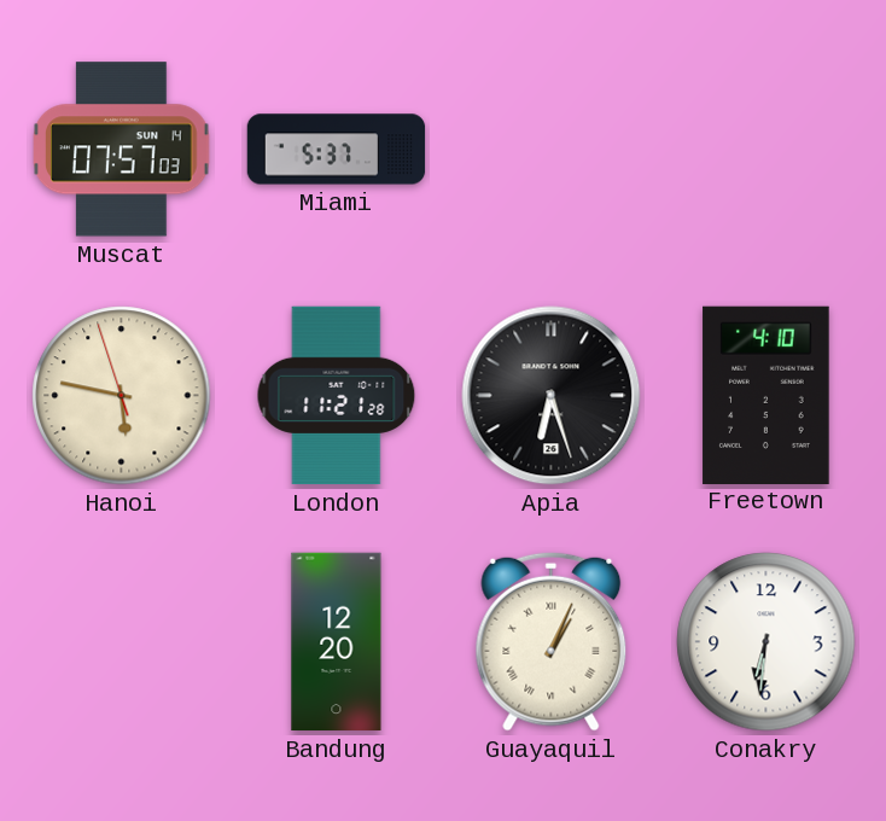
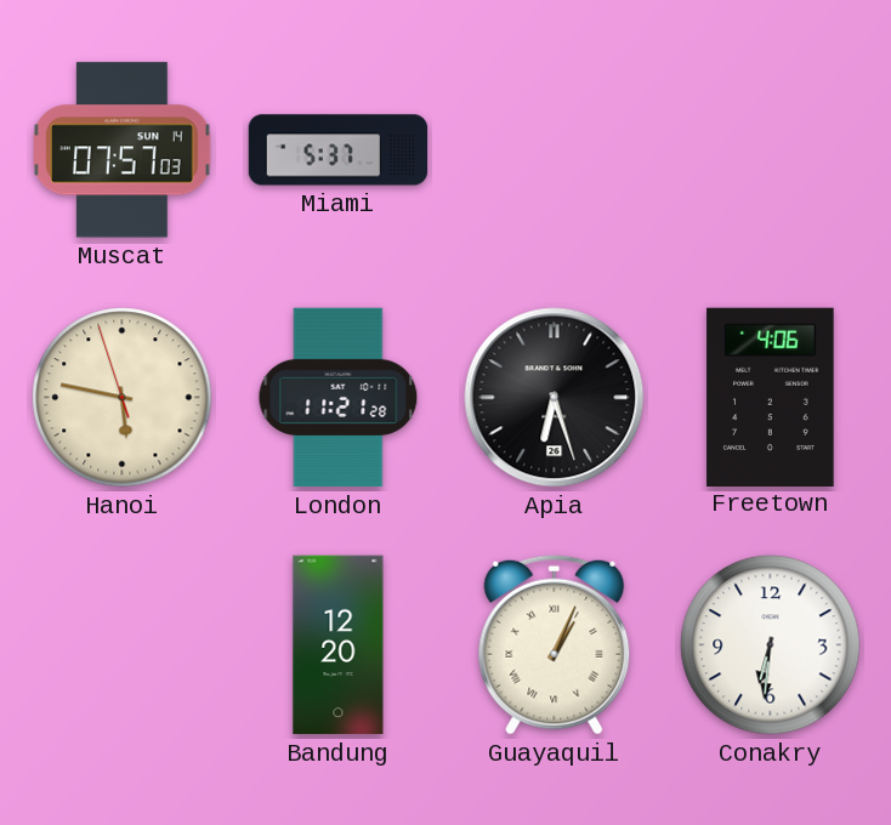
Freetown: 4:10 -> 4:06
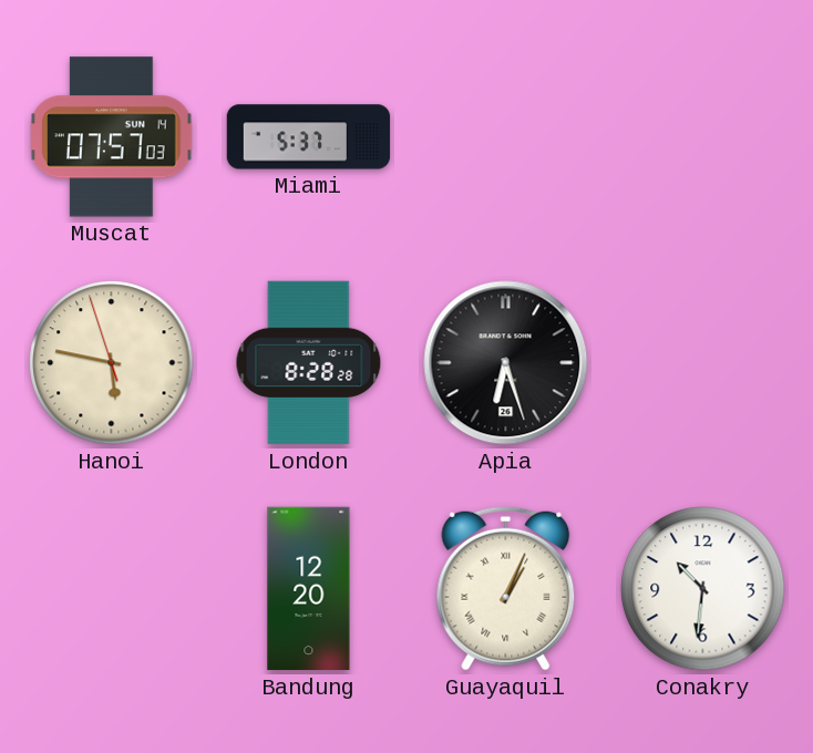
London: 11:21 -> 8:28
Freetown: 4:06 -> none
Conakry: 6:31 -> 10:31
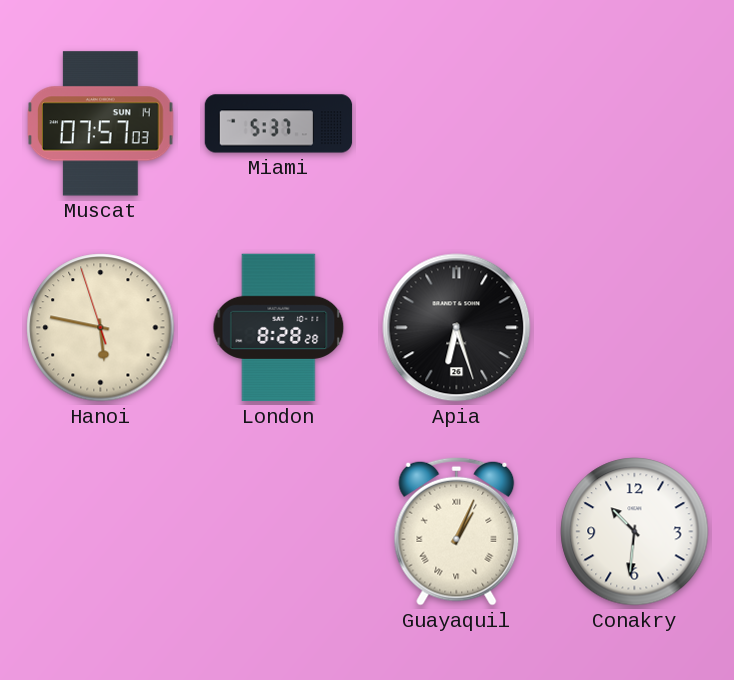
Bandung: 12:20 -> none
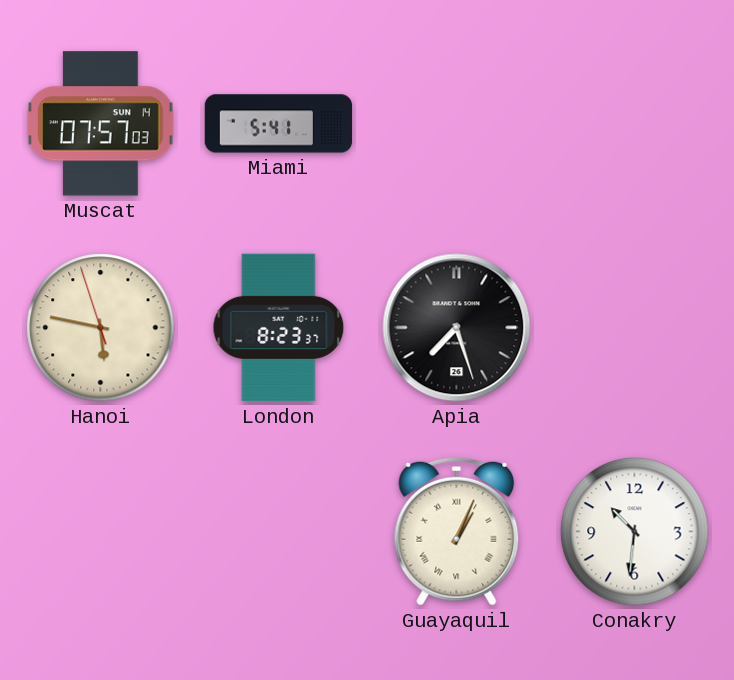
Miami: 5:37 -> 5:41
London: 8:28 -> 8:23
Apia: 6:27 -> 7:27
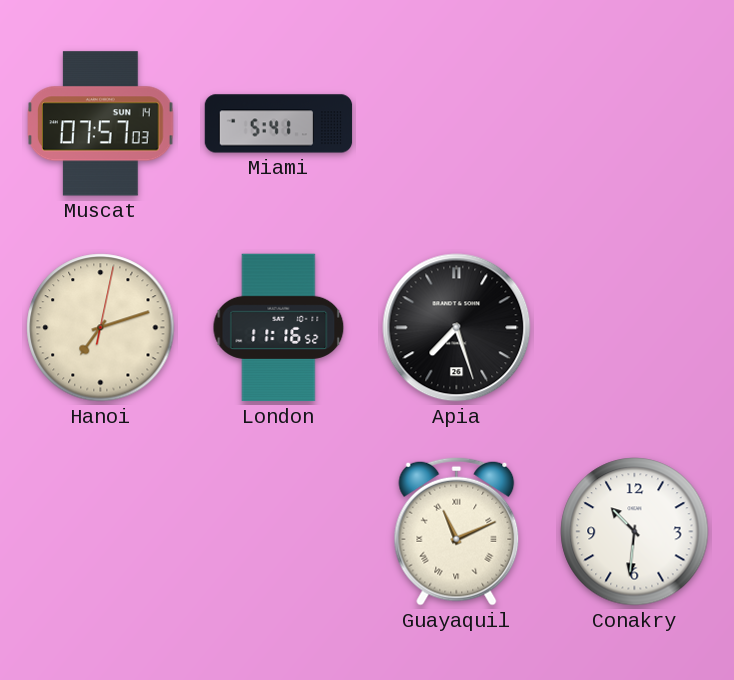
Hanoi: 5:46 -> 7:12
London: 8:23 -> 11:16
Guayaquil: 1:04 -> 11:11
